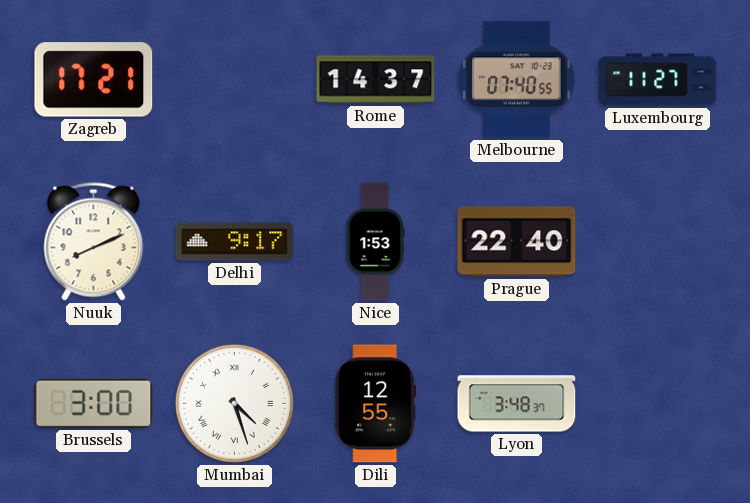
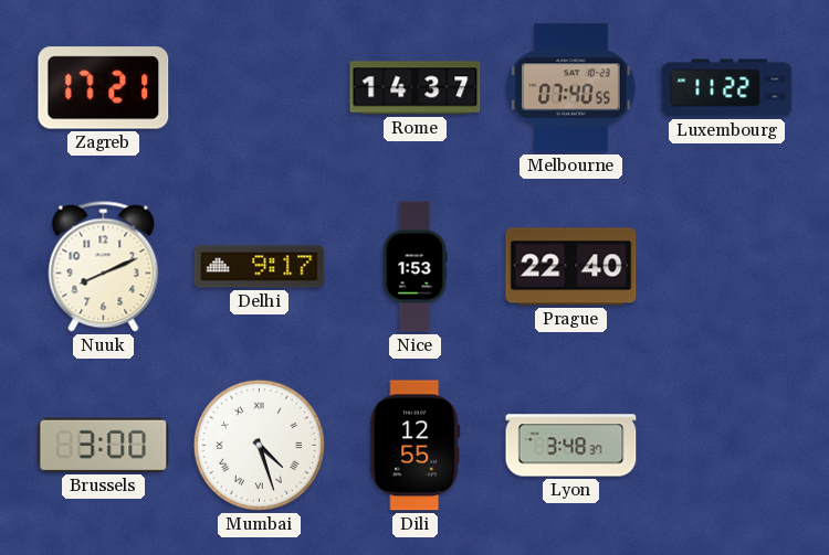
Luxembourg: 11:27 -> 11:22
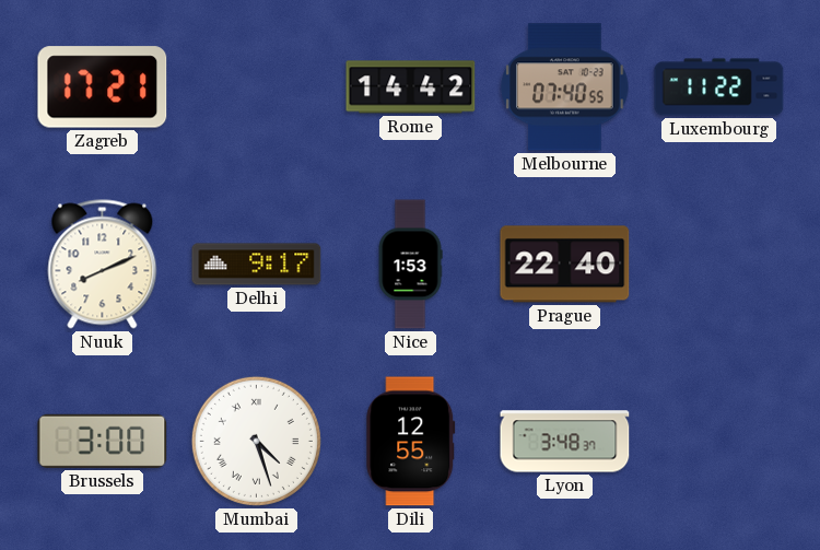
Rome: 14:37 -> 14:42
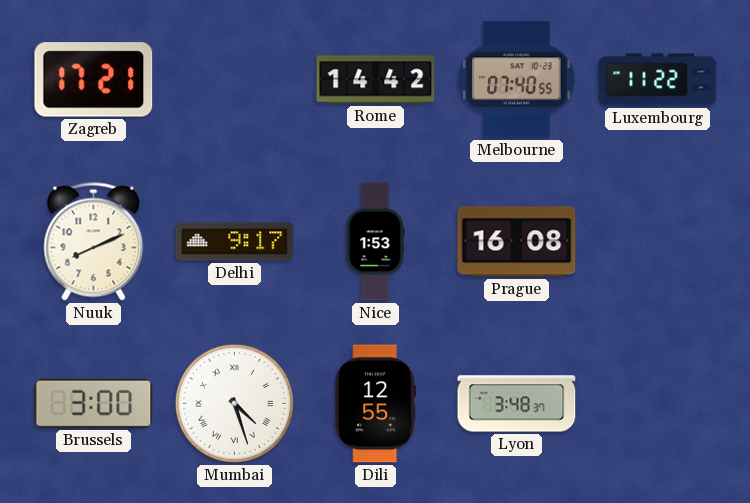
Prague: 22:40 -> 16:08
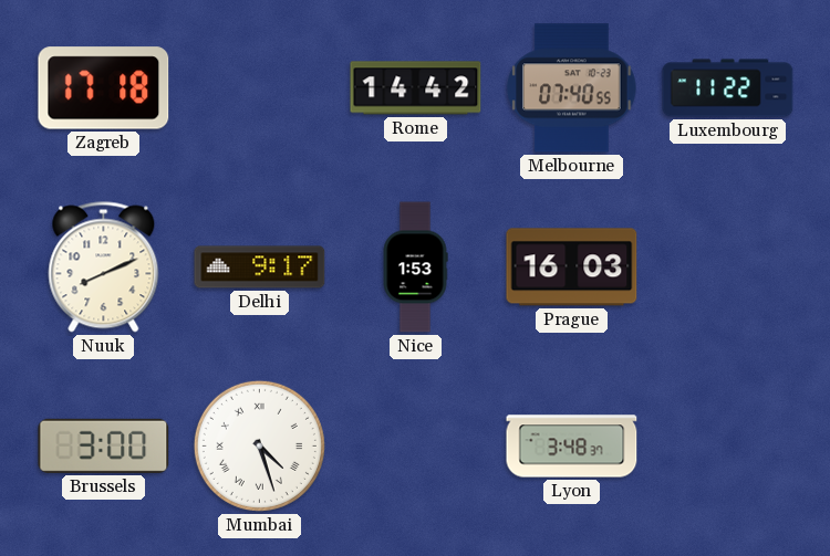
Zagreb: 17:21 -> 17:18
Prague: 16:08 -> 16:03
Dili: 12:55 -> none
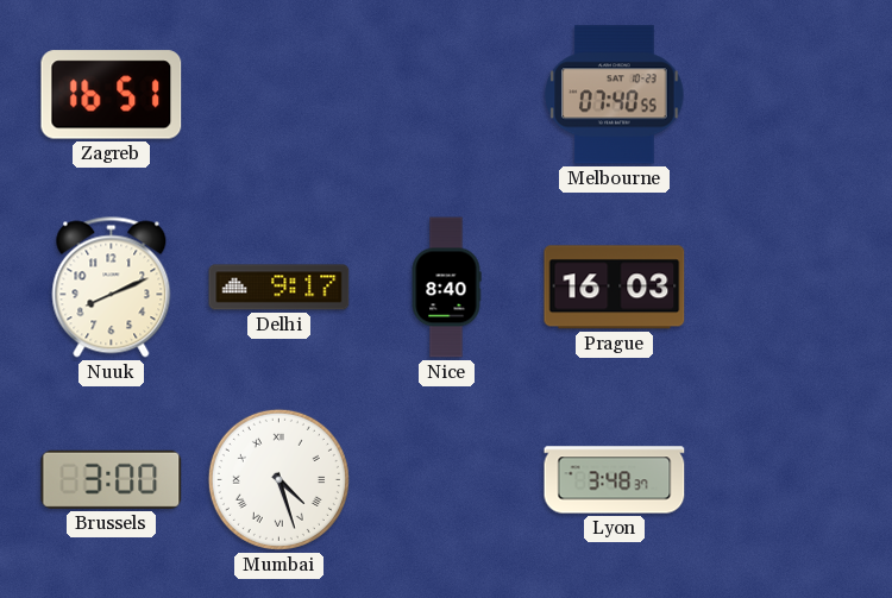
Zagreb: 17:18 -> 16:51
Rome: 14:42 -> none
Luxembourg: 11:22 -> none
Nice: 1:53 -> 8:40
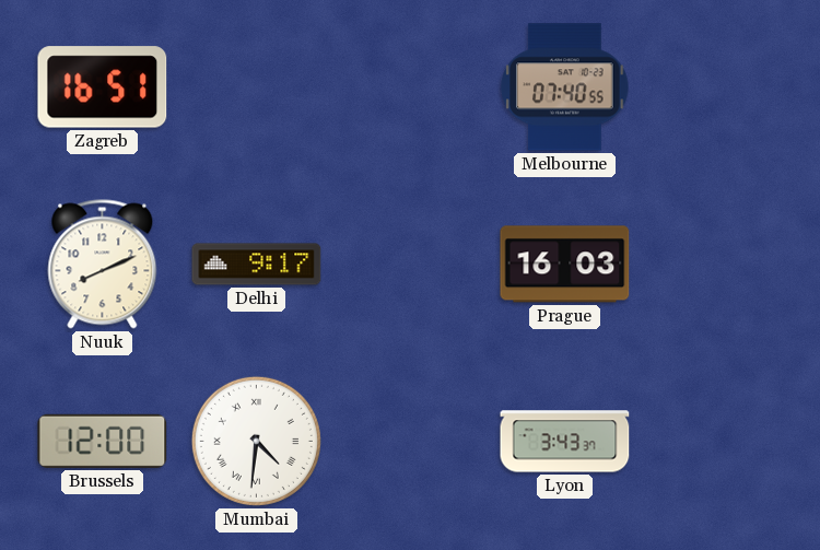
Nice: 8:40 -> none
Brussels: 3:00 -> 12:00
Mumbai: 4:27 -> 4:31
Lyon: 3:48 -> 3:43
